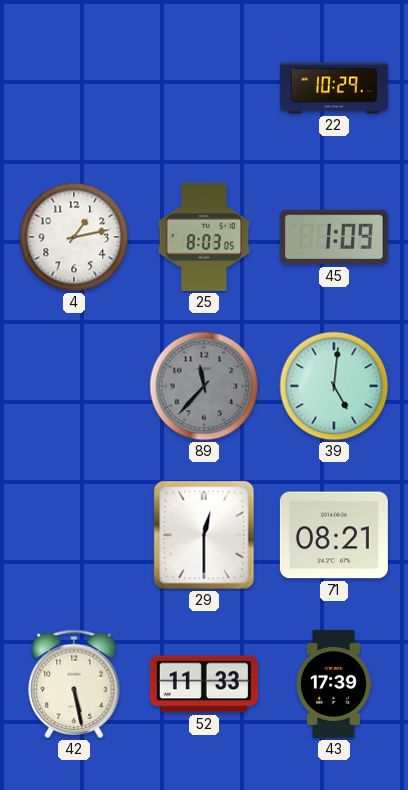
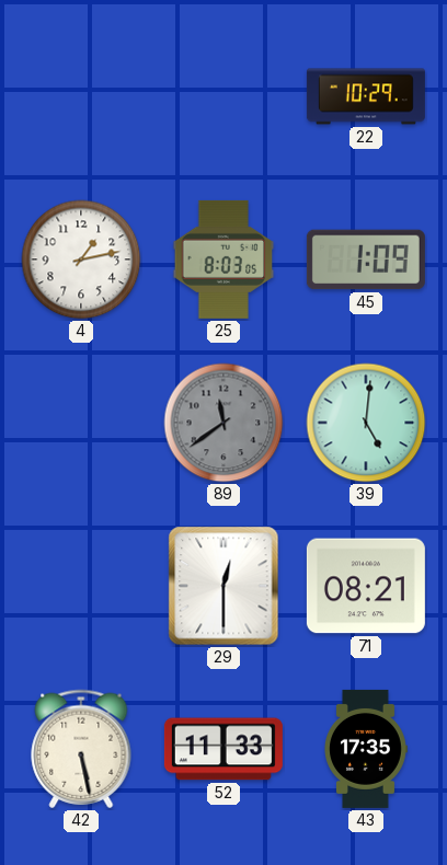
89: 11:37 -> 11:39
43: 17:39 -> 17:35
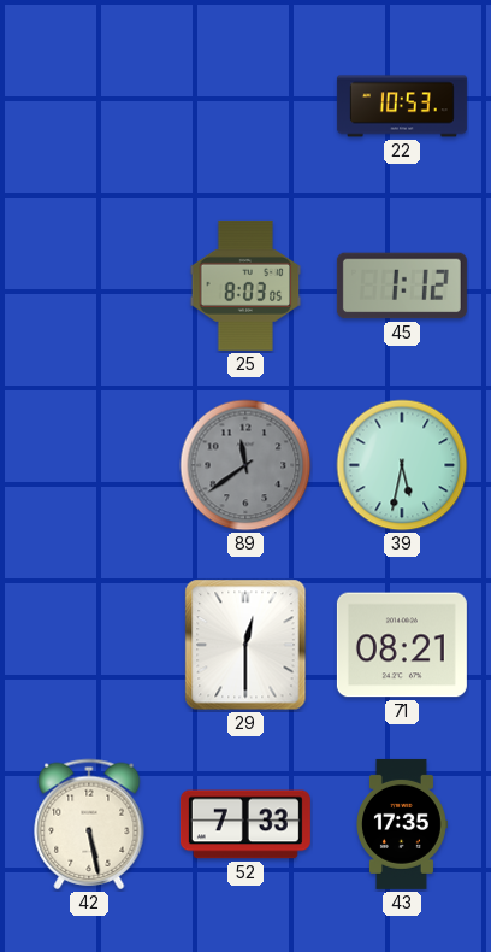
22: 10:29 -> 10:53
4: 1:13 -> none
45: 1:09 -> 1:12
39: 5:01 -> 5:32
52: 11:33 -> 7:33
